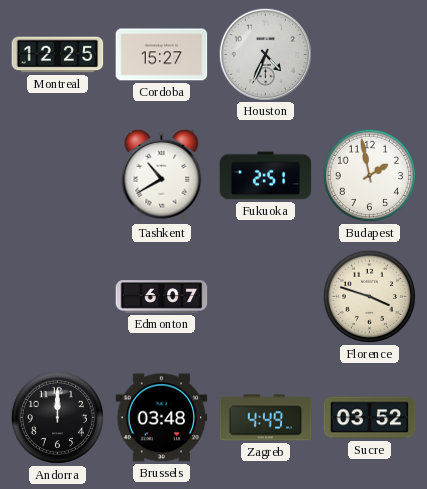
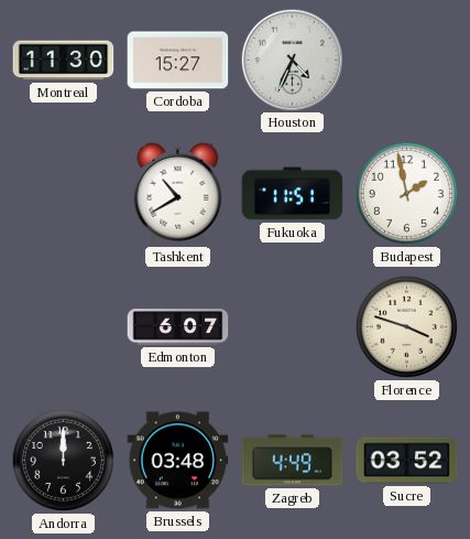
Montreal: 12:25 -> 11:30
Fukuoka: 2:51 -> 11:51
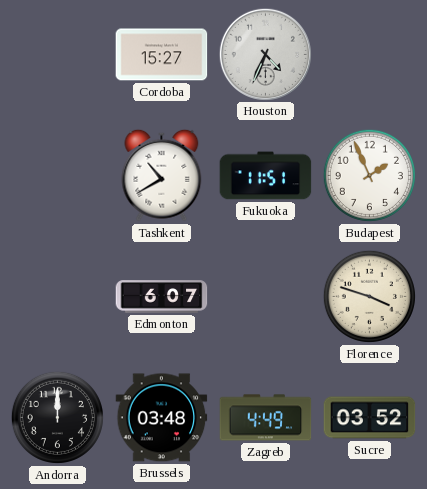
Montreal: 11:30 -> none
Budapest: 1:58 -> 1:56
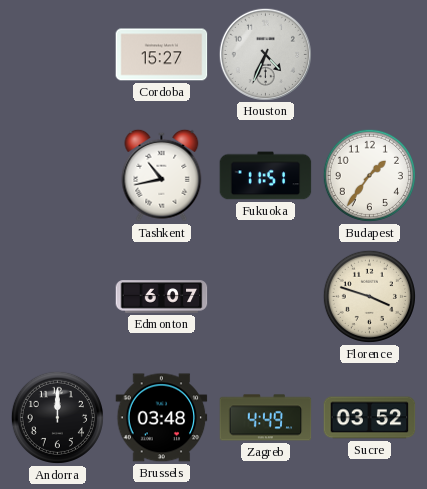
Tashkent: 10:40 -> 10:43
Budapest: 1:56 -> 1:36
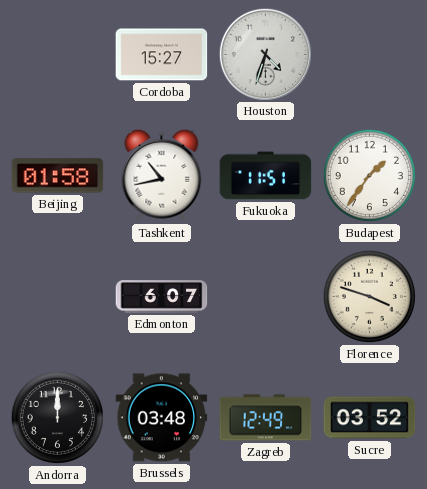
Houston: 4:34 -> 4:33
Beijing: none -> 01:58
Zagreb: 4:49 -> 12:49
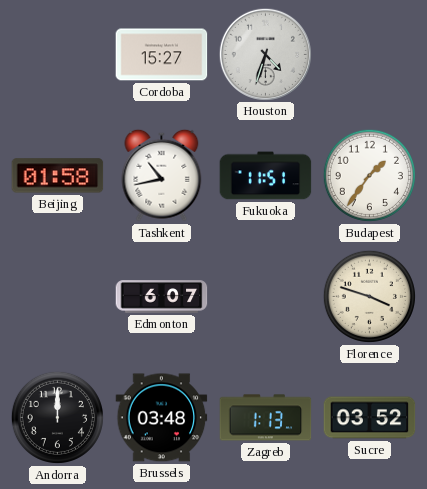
Zagreb: 12:49 -> 1:13
